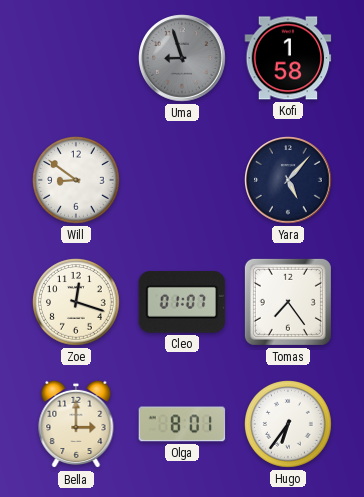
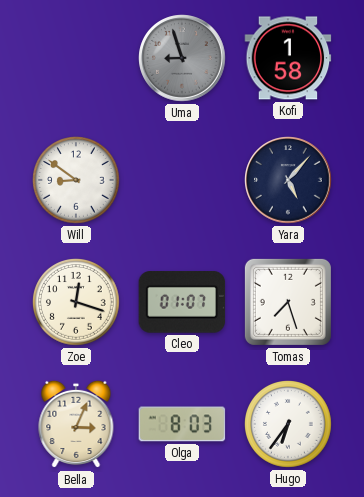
Tomas: 7:24 -> 7:27
Bella: 3:00 -> 3:04
Olga: 8:01 -> 8:03
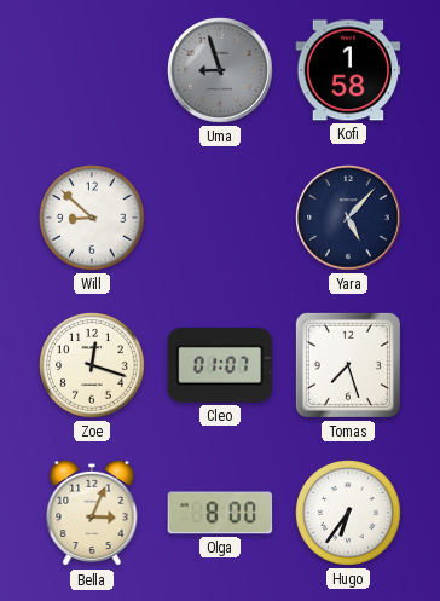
Will: 8:51 -> 8:52
Olga: 8:03 -> 8:00
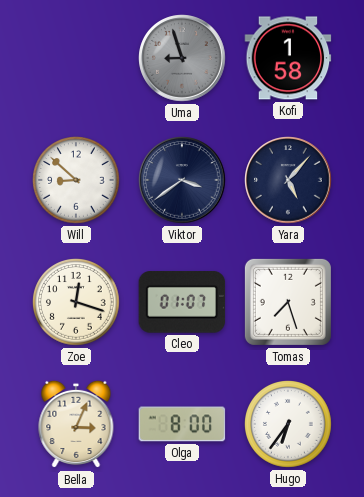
Viktor: none -> 3:39
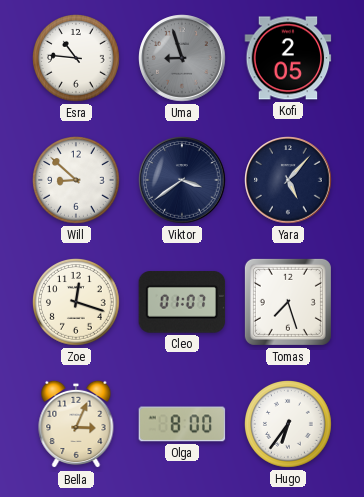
Esra: none -> 10:46
Kofi: 1:58 -> 2:05
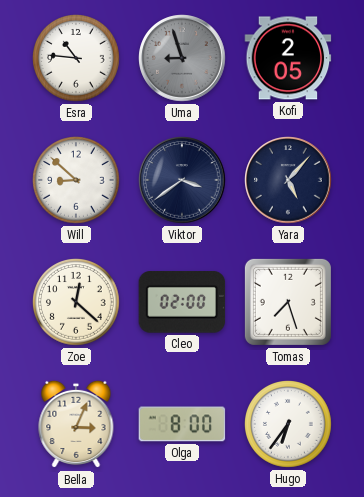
Zoe: 12:18 -> 12:22
Cleo: 01:07 -> 02:00
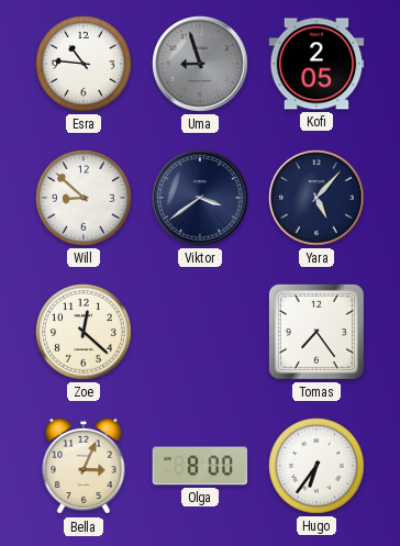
Cleo: 02:00 -> none
Tomas: 7:27 -> 7:24
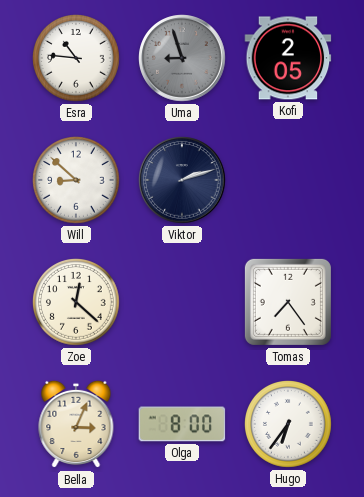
Viktor: 3:39 -> 2:12
Yara: 5:07 -> none
